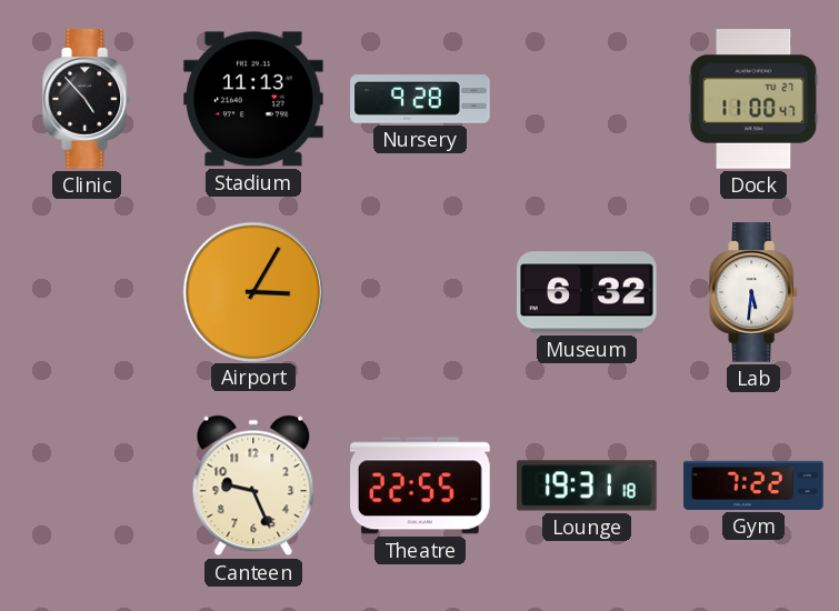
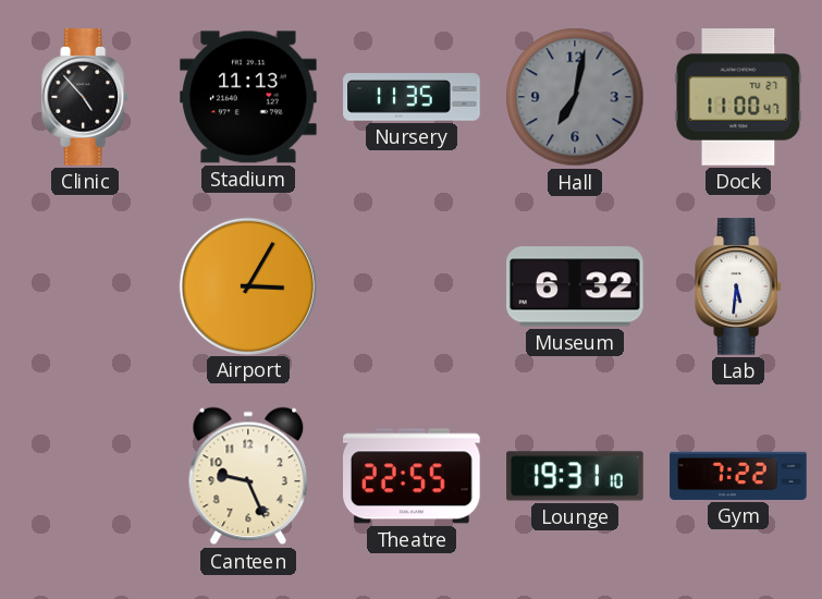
Nursery: 9:28 -> 11:35
Hall: none -> 7:02
Lounge: 19:31:18 -> 19:31:10
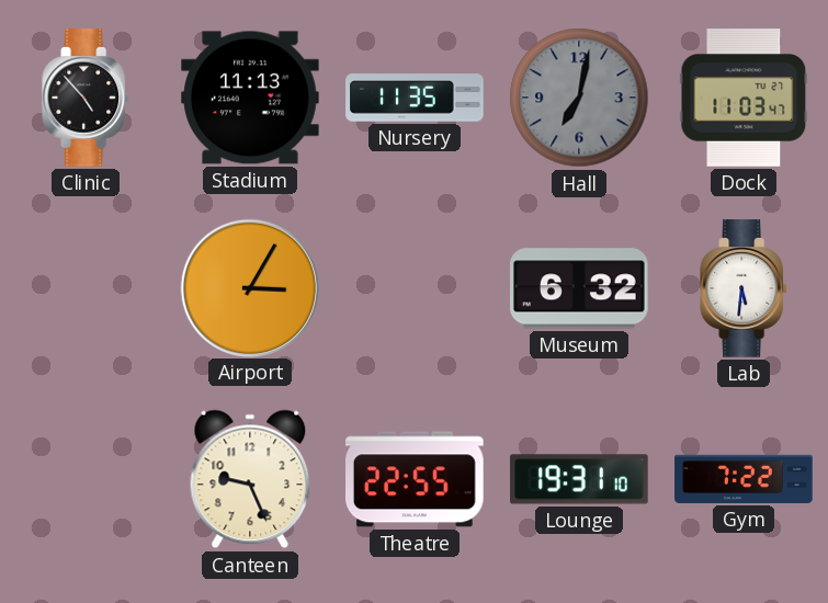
Dock: 11:00 -> 11:03
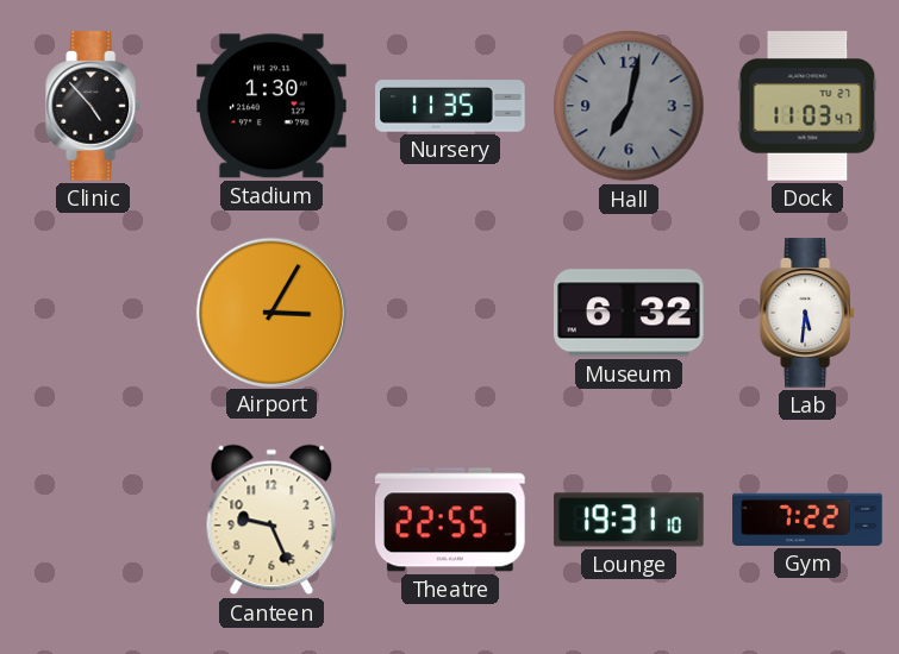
Stadium: 11:13 -> 1:30
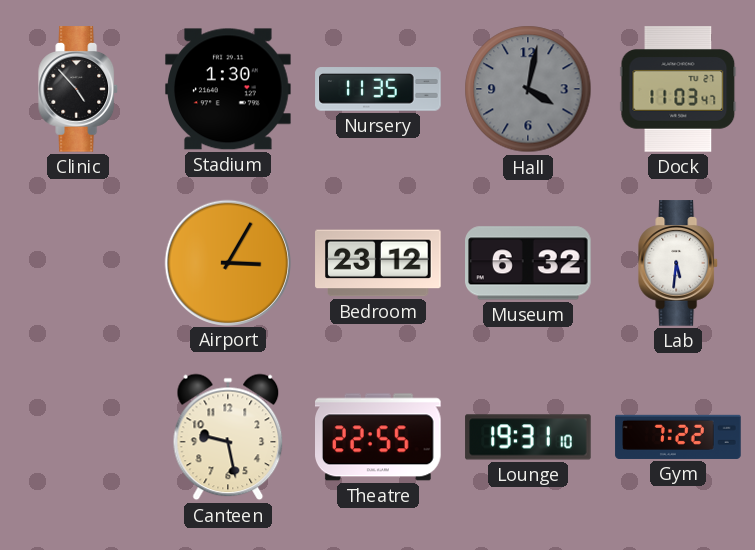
Hall: 7:02 -> 4:02
Bedroom: none -> 23:12
Canteen: 9:26 -> 9:28
